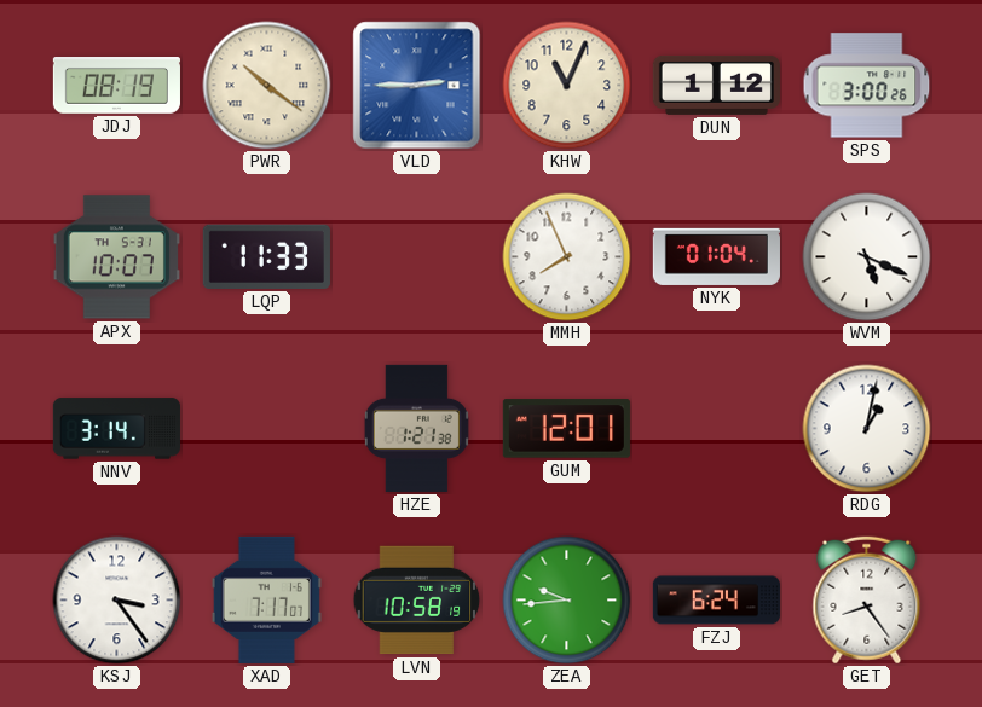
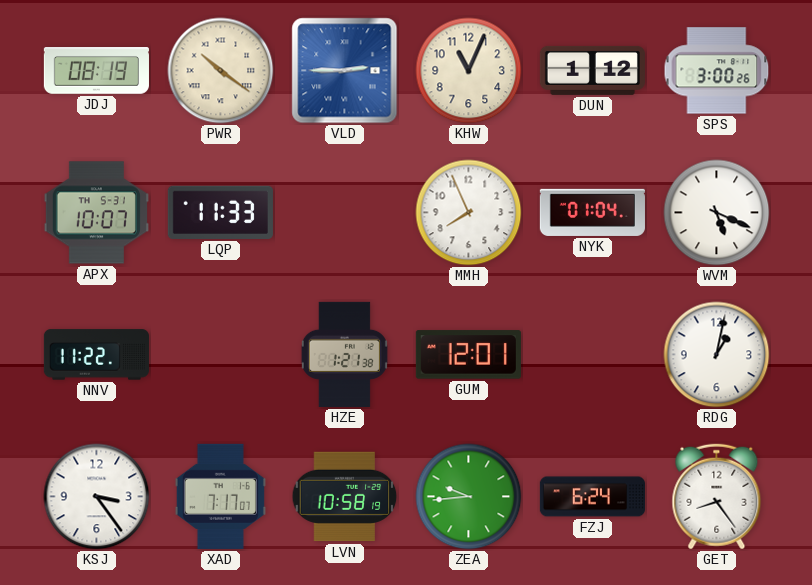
NNV: 3:14 -> 11:22
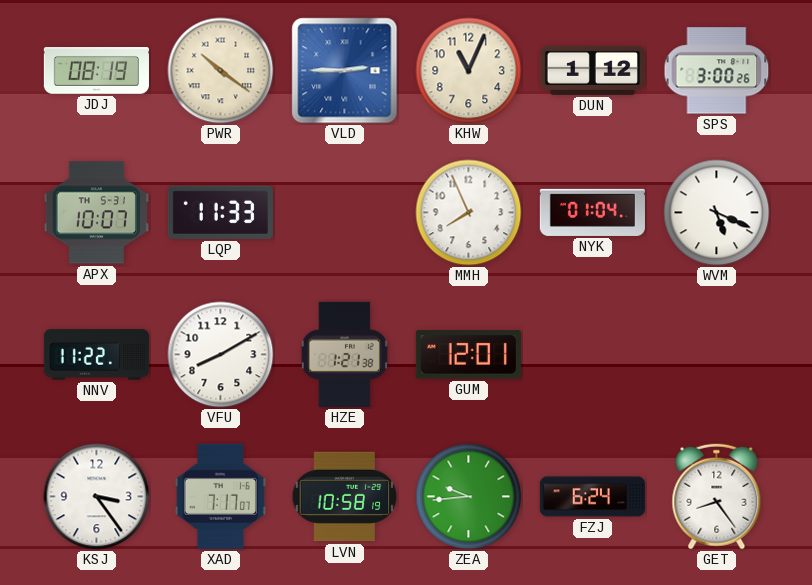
VFU: none -> 8:10
RDG: 1:02 -> none
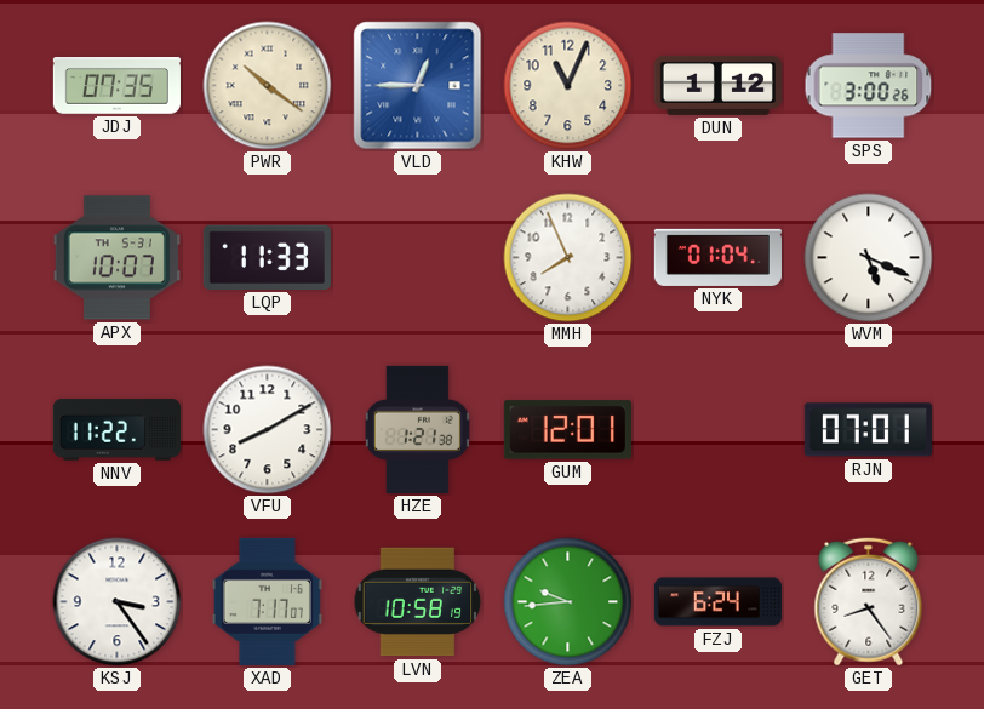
JDJ: 08:19 -> 07:35
VLD: 2:45 -> 12:45
RJN: none -> 07:01
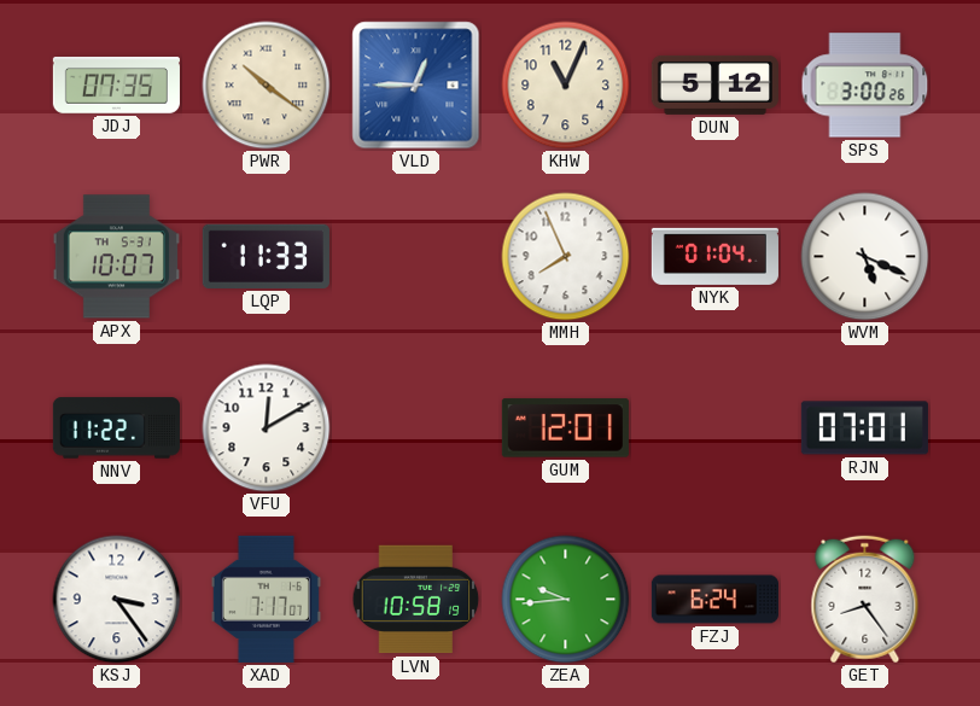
DUN: 1:12 -> 5:12
VFU: 8:10 -> 12:10
HZE: 1:21 -> none
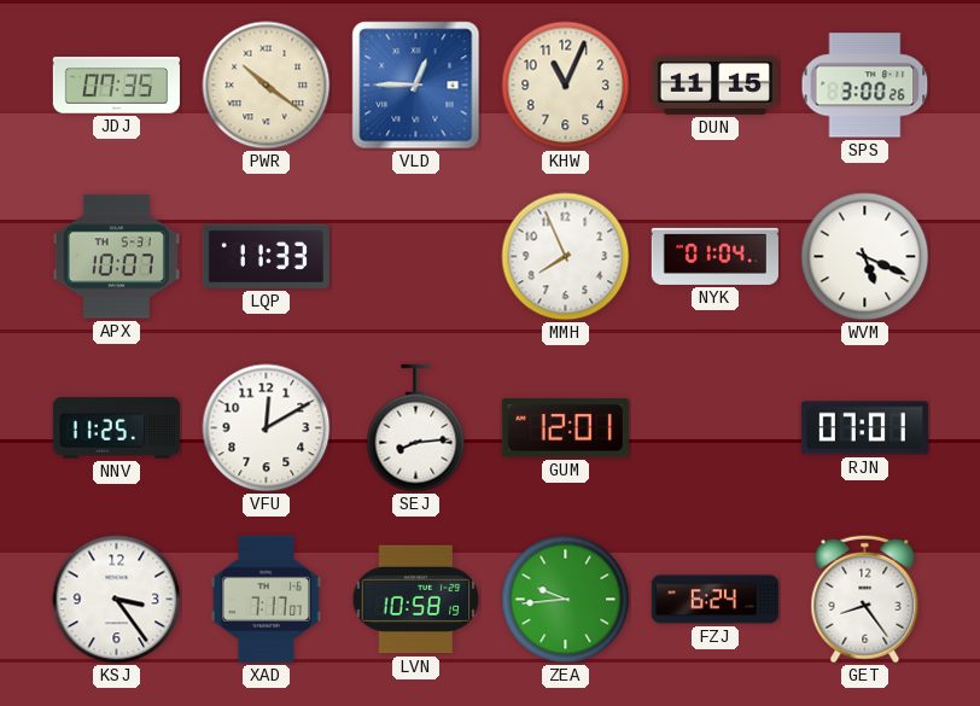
DUN: 5:12 -> 11:15
NNV: 11:22 -> 11:25
SEJ: none -> 8:14
